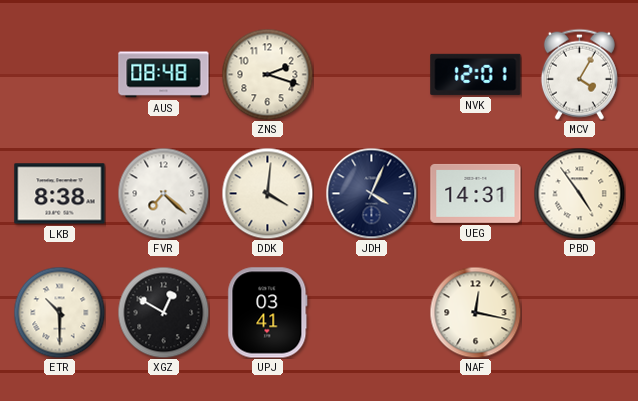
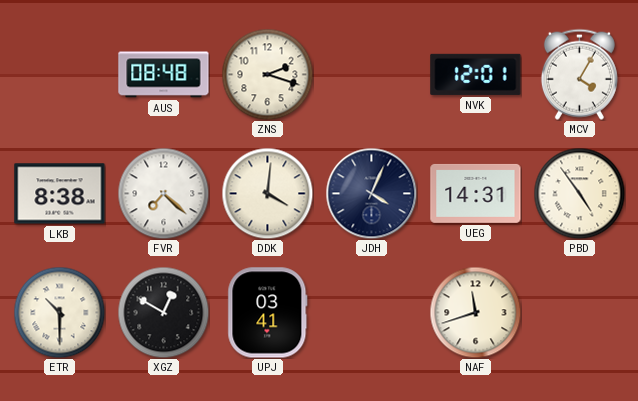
NAF: 12:17 -> 11:42
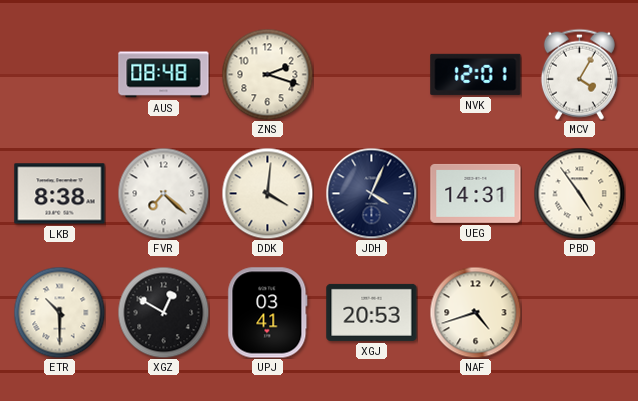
XGJ: none -> 20:53
NAF: 11:42 -> 4:42
